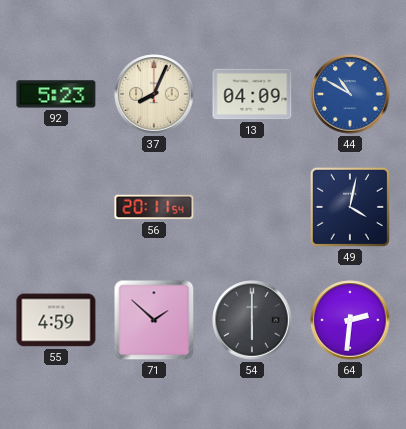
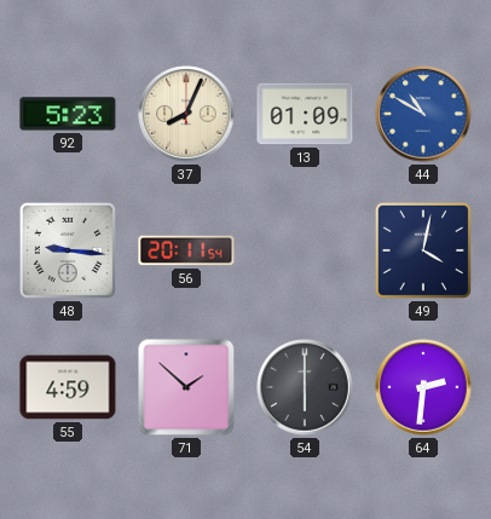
13: 04:09 -> 01:09
48: none -> 9:16
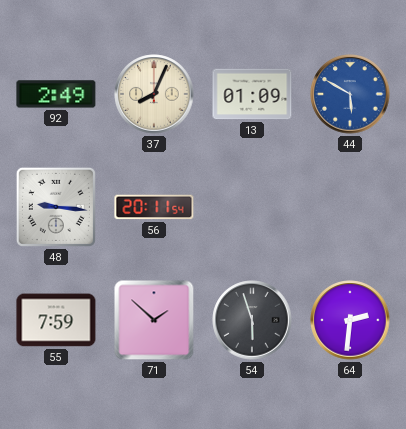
92: 5:23 -> 2:49
44: 10:50 -> 5:50
49: 4:02 -> none
55: 4:59 -> 7:59
54: 6:00 -> 5:57
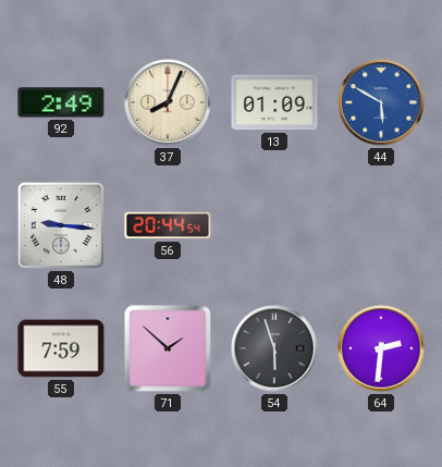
56: 20:11 -> 20:44
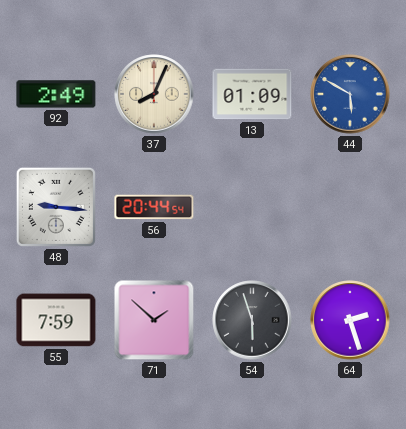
64: 2:31 -> 2:27
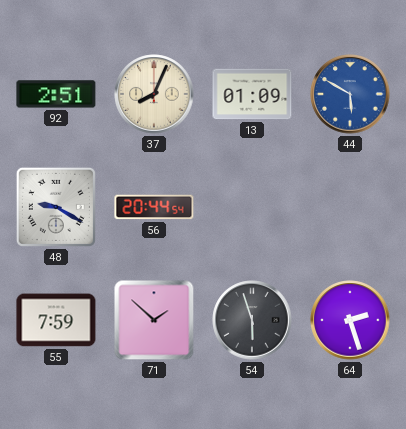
92: 2:49 -> 2:51
48: 9:16 -> 9:20
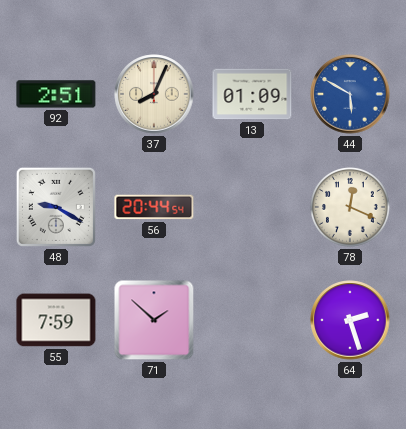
78: none -> 12:19
54: 5:57 -> none
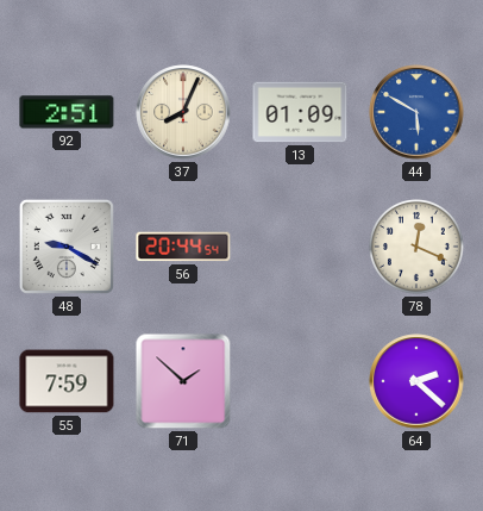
64: 2:27 -> 2:22
